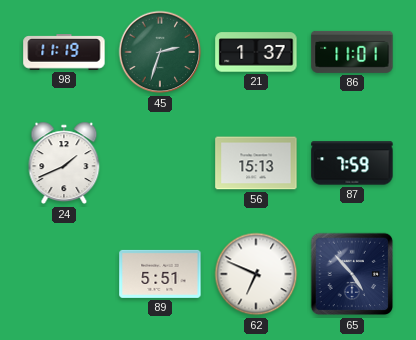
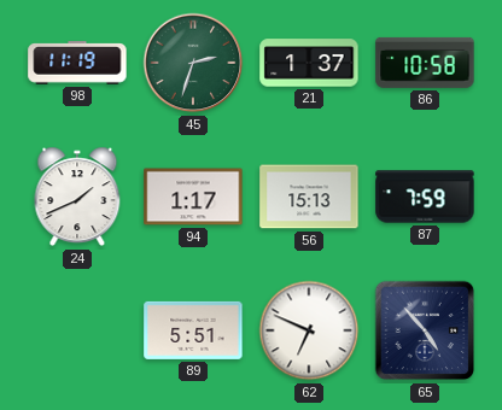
86: 11:01 -> 10:58
94: none -> 1:17
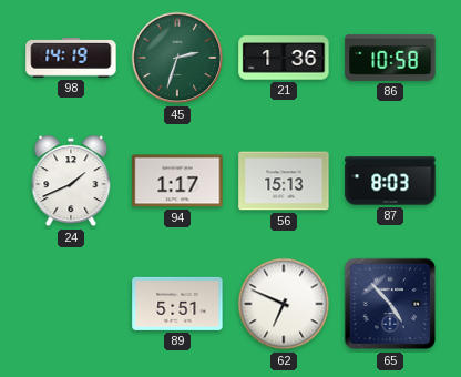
98: 11:19 -> 14:19
21: 1:37 -> 1:36
87: 7:59 -> 8:03
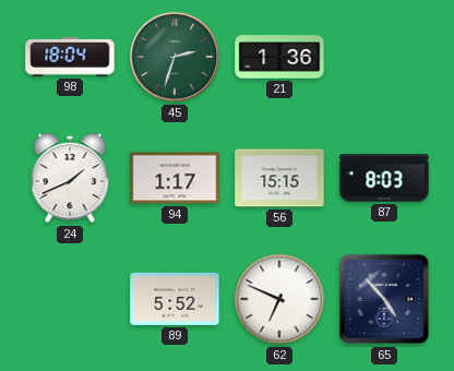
98: 14:19 -> 18:04
86: 10:58 -> none
56: 15:13 -> 15:15
89: 5:51 -> 5:52
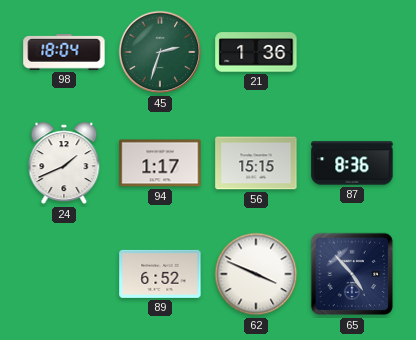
87: 8:03 -> 8:36
89: 5:52 -> 6:52
62: 6:49 -> 3:49
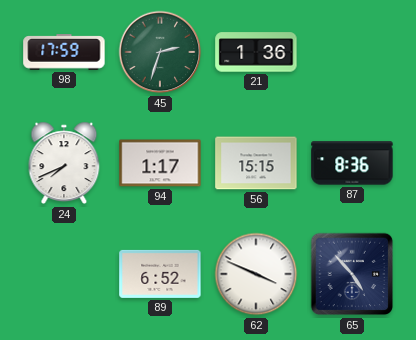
98: 18:04 -> 17:59
24: 1:41 -> 7:41
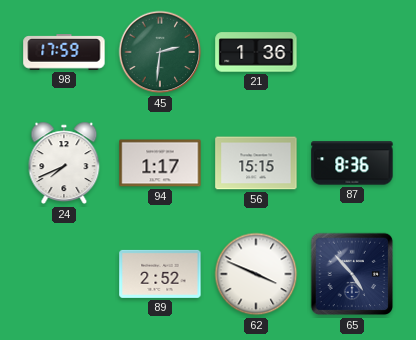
45: 2:33 -> 2:31
89: 6:52 -> 2:52
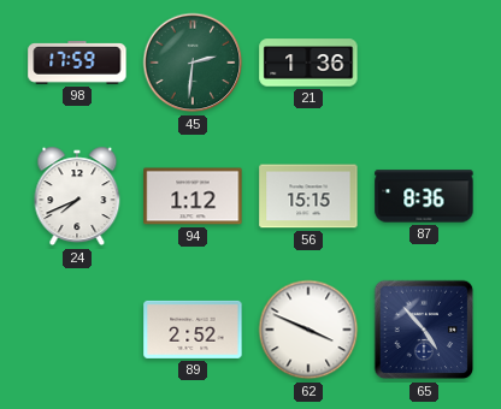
94: 1:17 -> 1:12
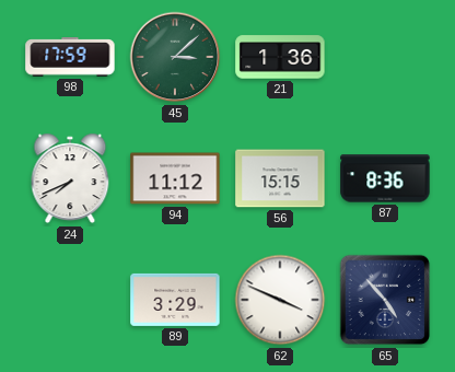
45: 2:31 -> 3:08
94: 1:12 -> 11:12
89: 2:52 -> 3:29
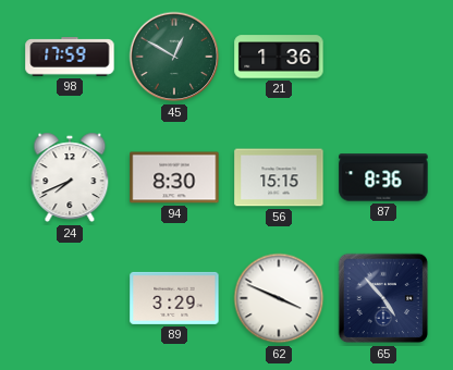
45: 3:08 -> 12:50
94: 11:12 -> 8:30
